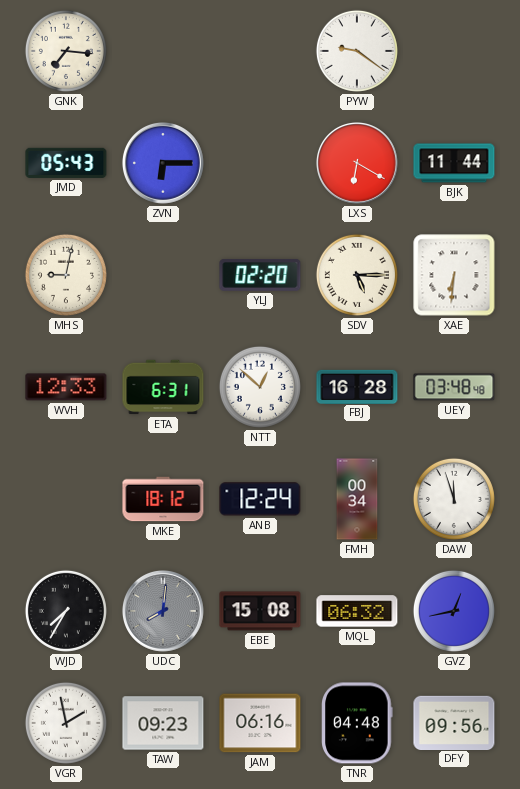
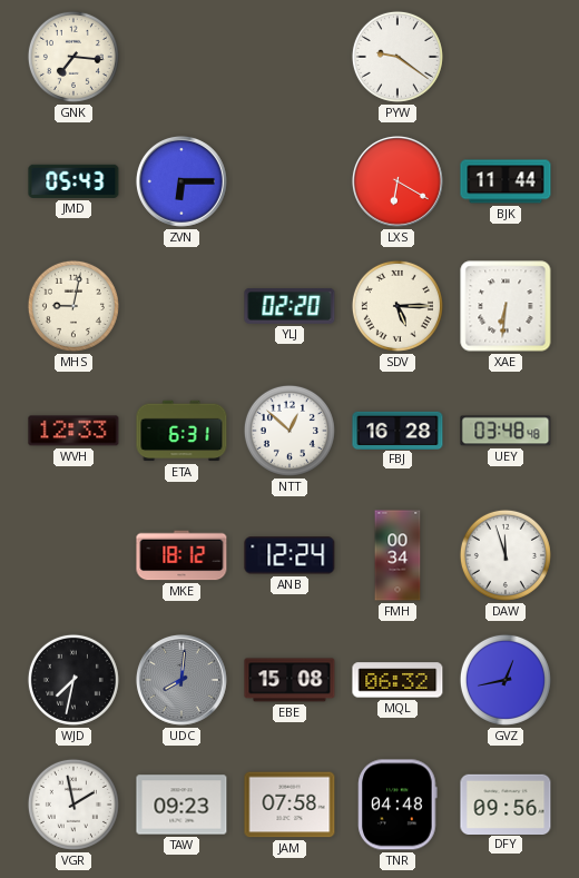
WJD: 7:35 -> 7:32
JAM: 06:16 -> 07:58
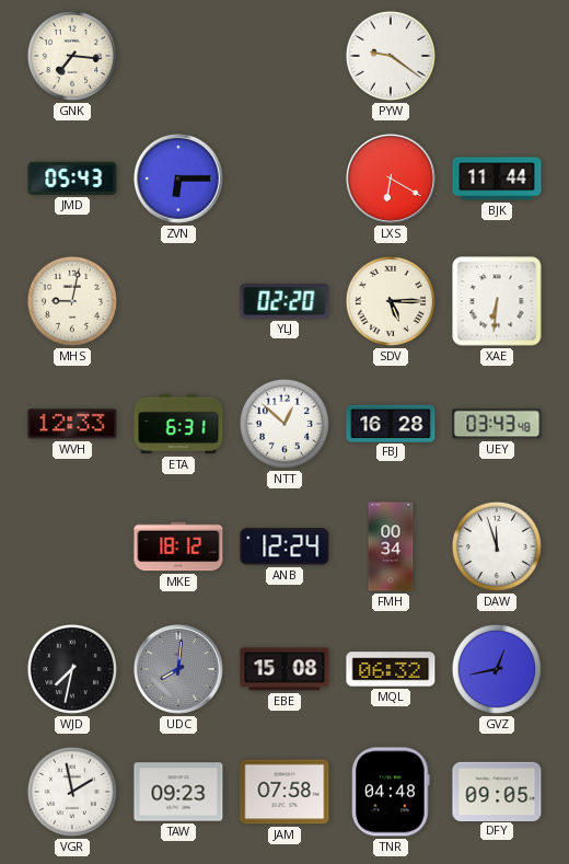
UEY: 03:48 -> 03:43
DFY: 09:56 -> 09:05
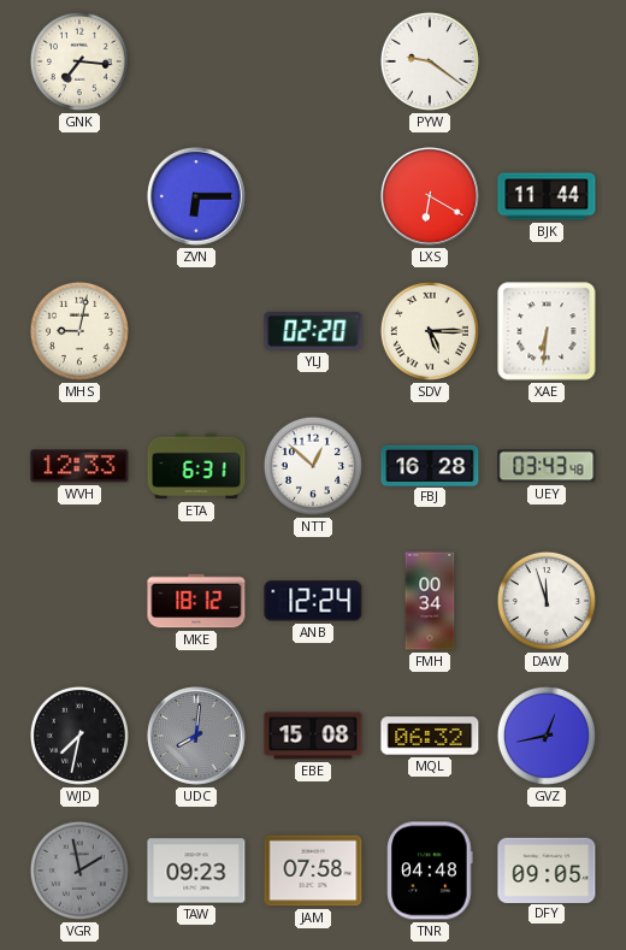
JMD: 05:43 -> none
VGR dial: white -> grey
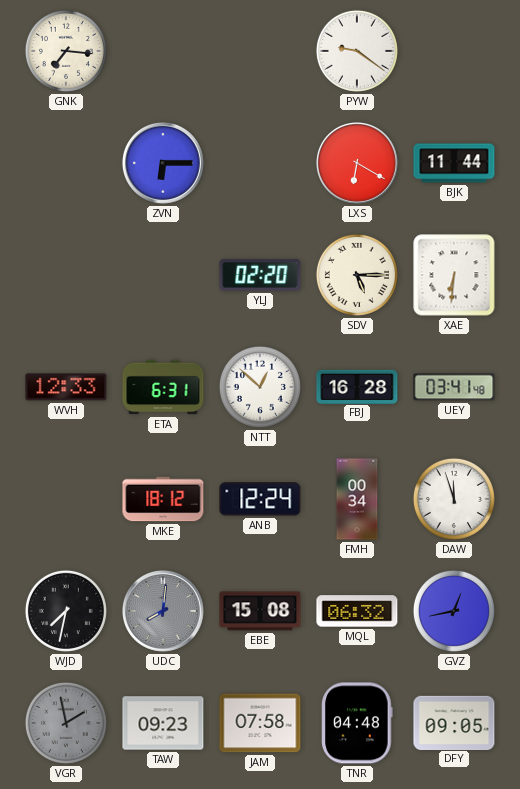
MHS: 9:02 -> none
UEY: 03:43 -> 03:41
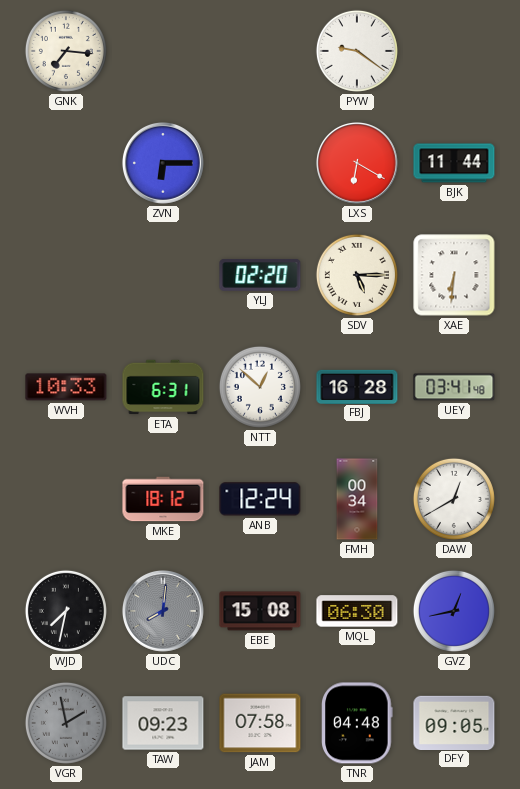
WVH: 12:33 -> 10:33
DAW: 11:57 -> 12:40
MQL: 06:32 -> 06:30
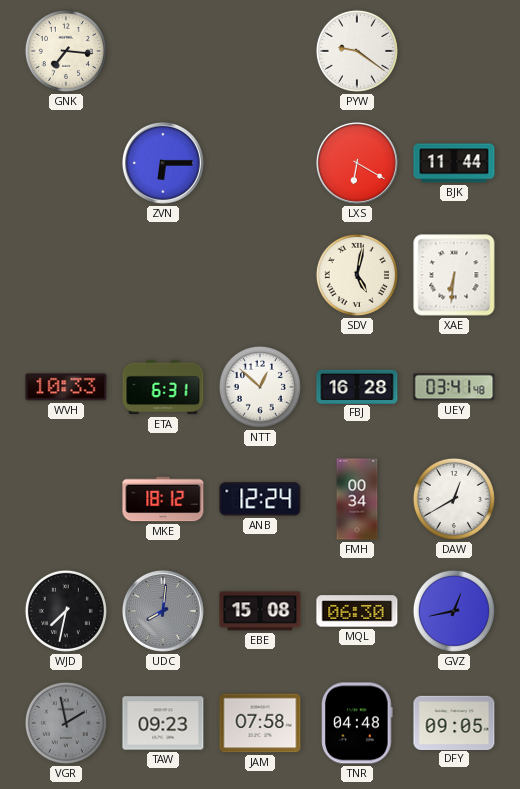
YLJ: 02:20 -> none
SDV: 5:15 -> 5:02
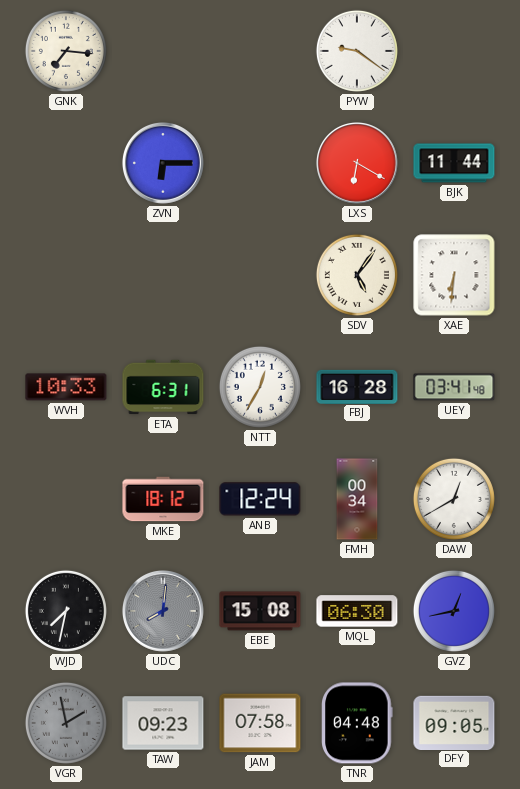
SDV: 5:02 -> 5:06
NTT: 12:52 -> 12:35
